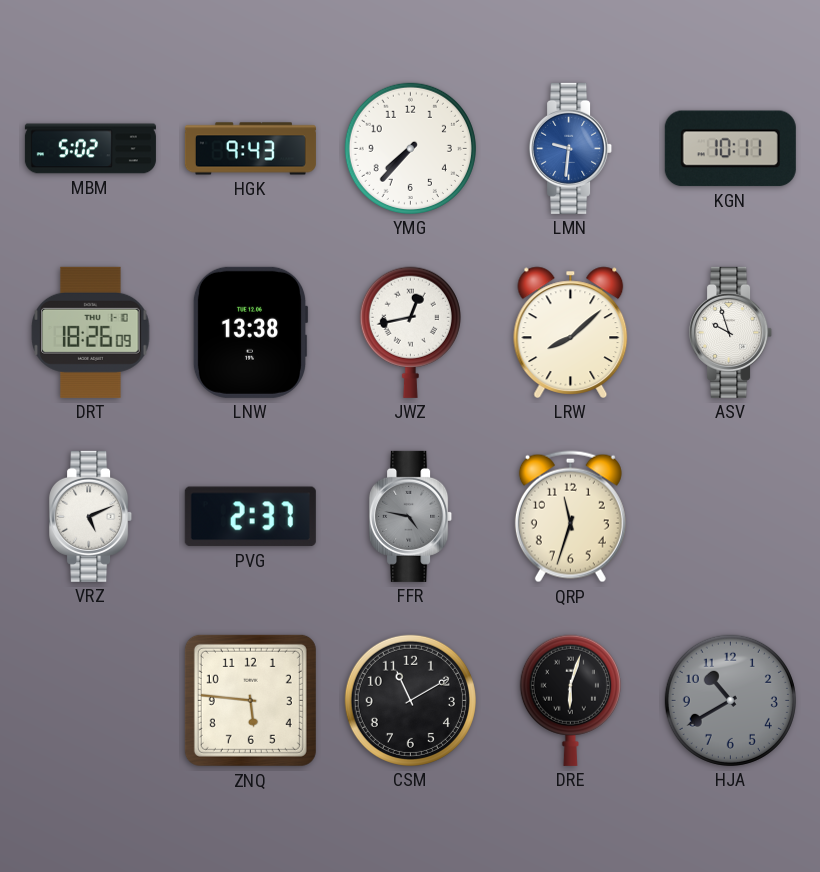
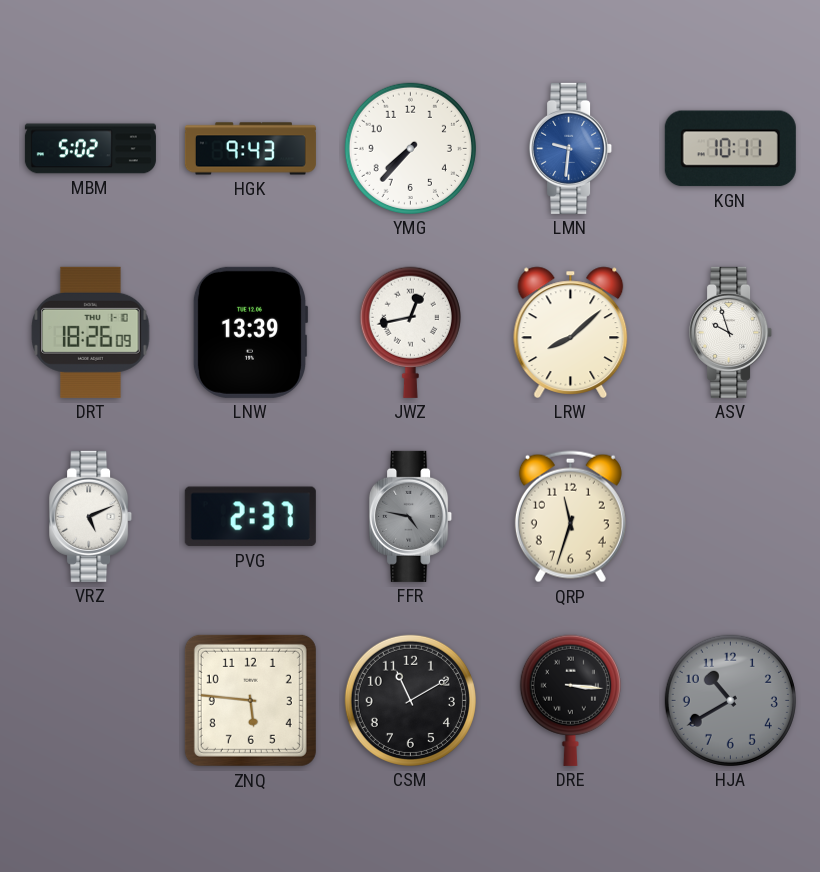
LNW: 13:38 -> 13:39
DRE: 6:03 -> 3:16
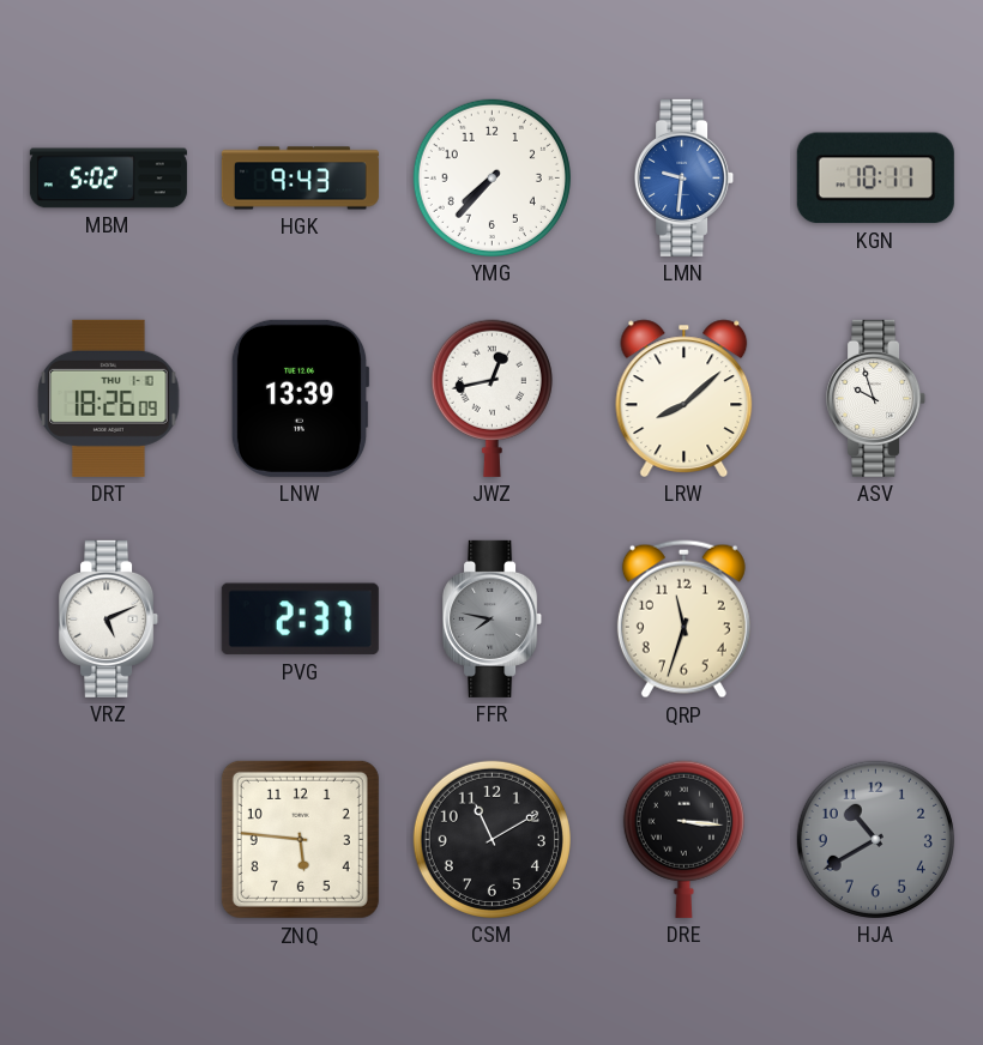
FFR: 4:47 -> 7:47
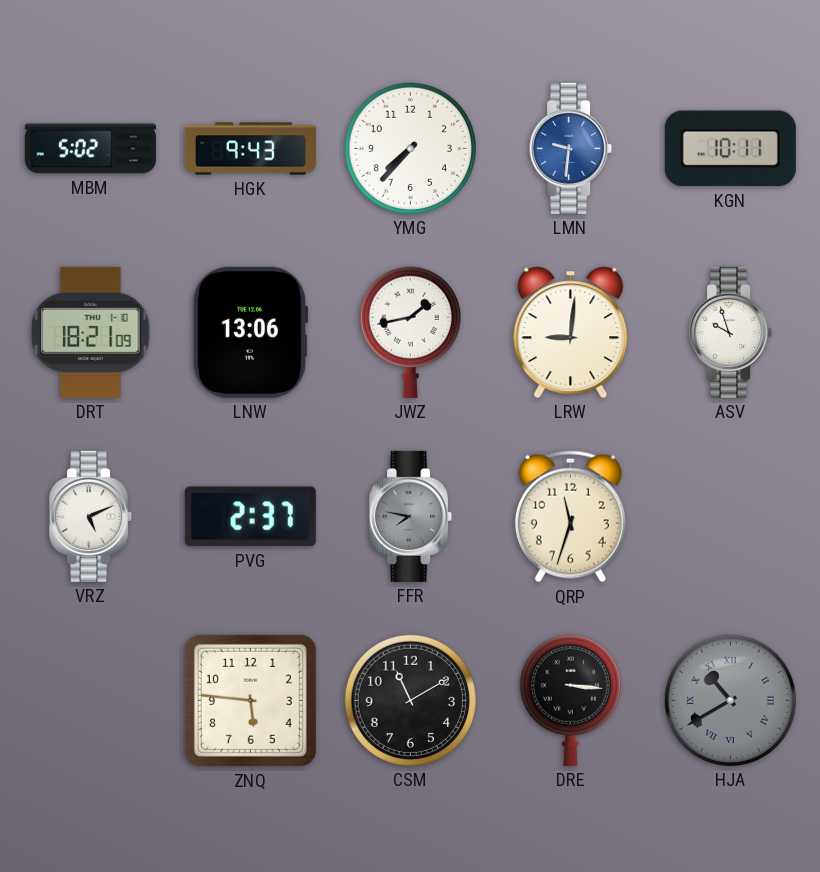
DRT: 18:26 -> 18:21
LNW: 13:39 -> 13:06
JWZ: 12:43 -> 1:43
LRW: 8:08 -> 9:01
HJA numerals: Arabic -> Roman
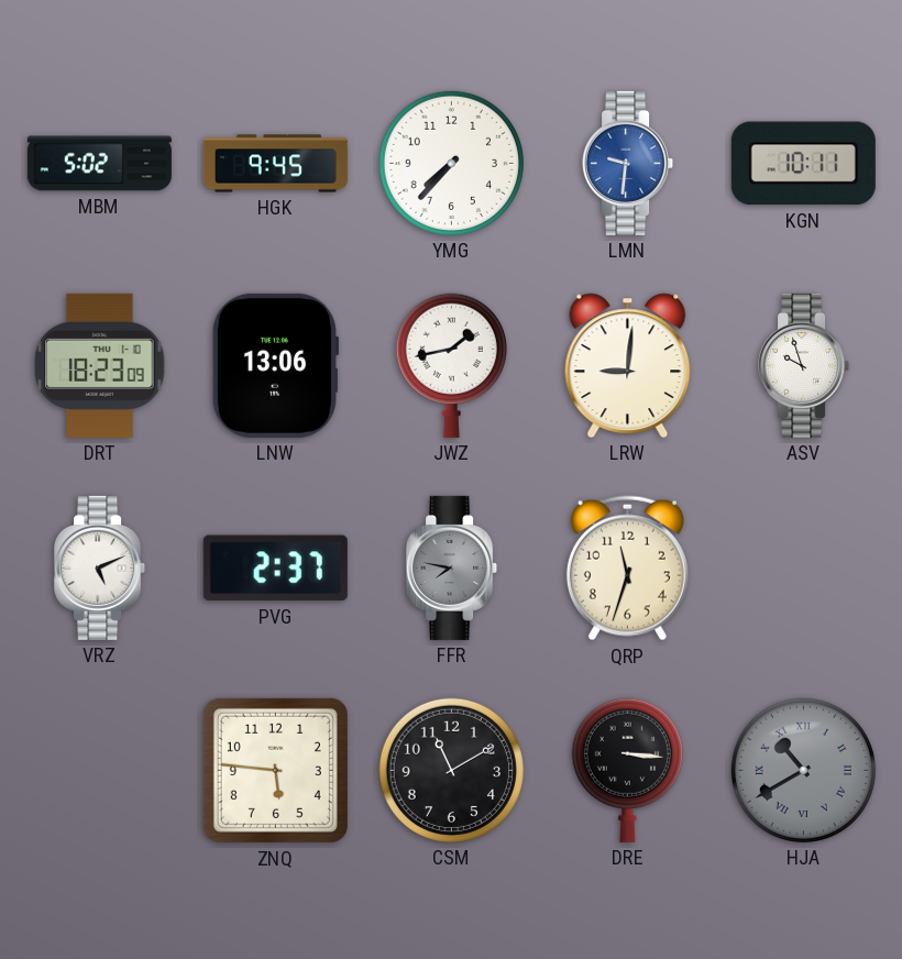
HGK: 9:43 -> 9:45
DRT: 18:21 -> 18:23
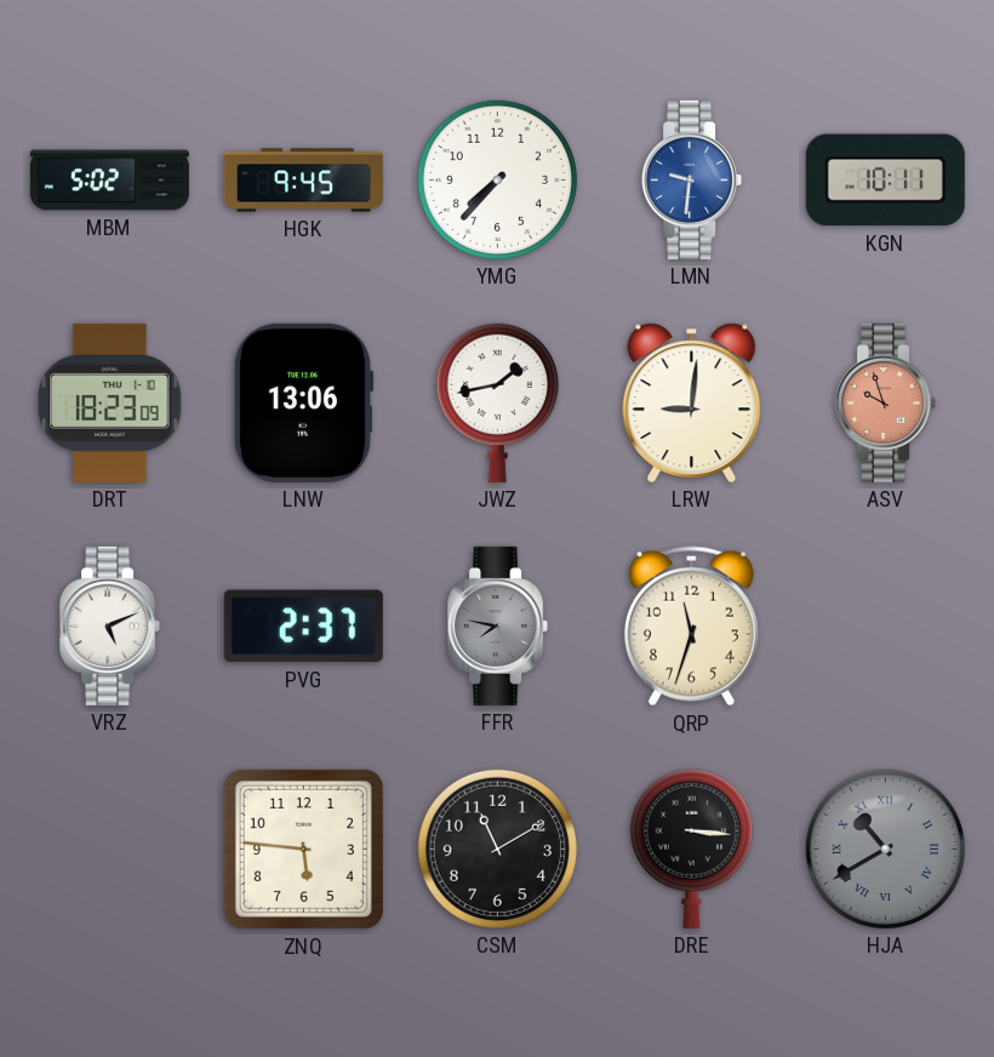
ASV dial: white -> salmon
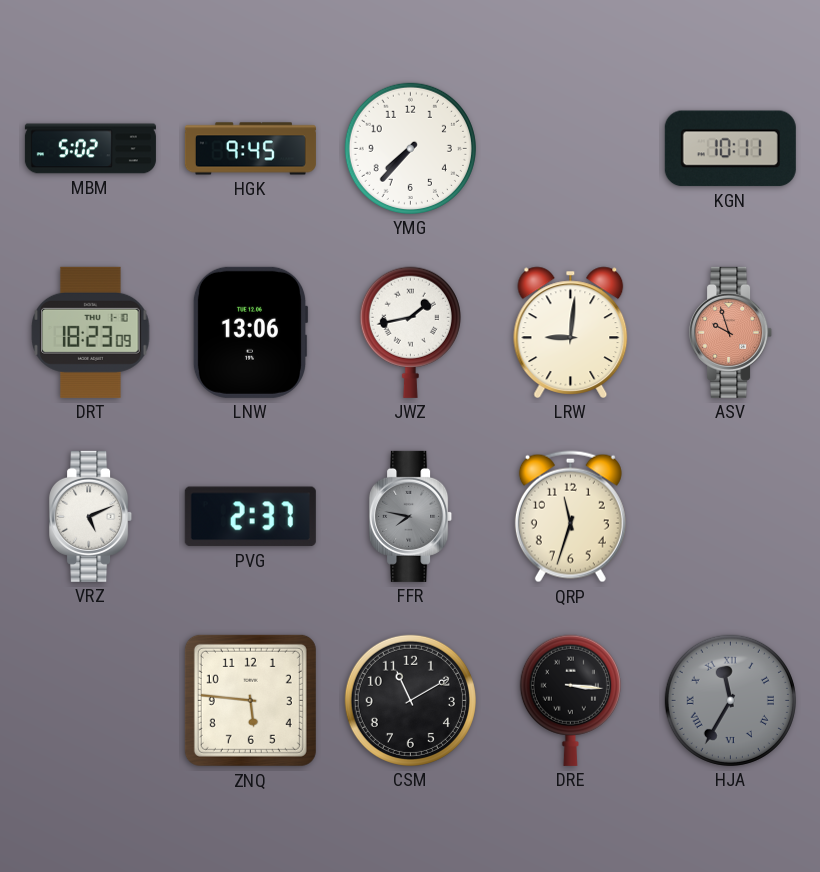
LMN: 9:31 -> none
HJA: 10:40 -> 11:35
